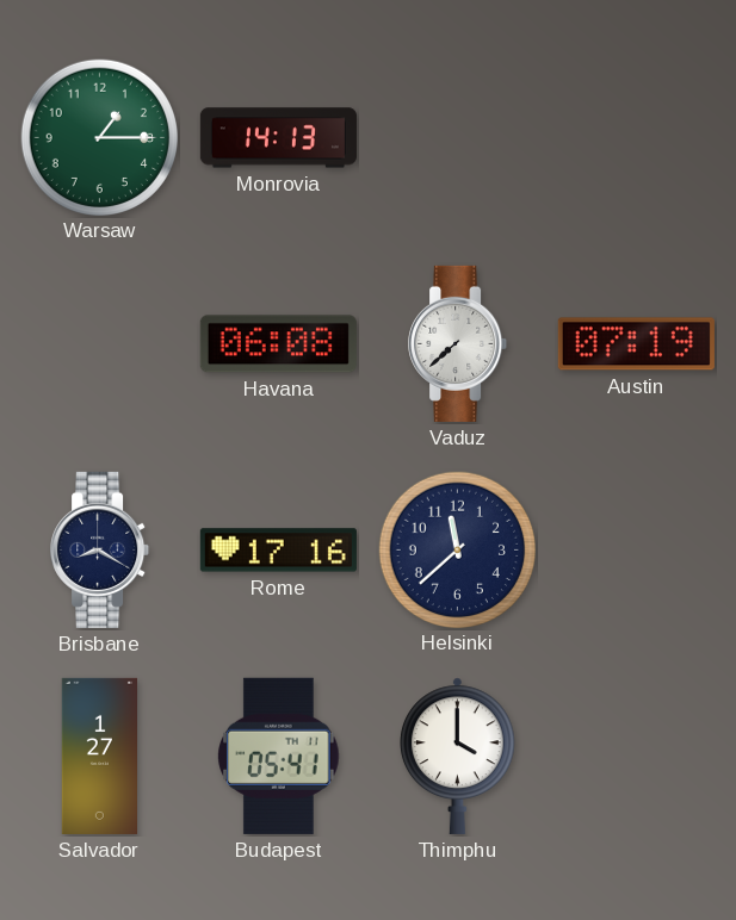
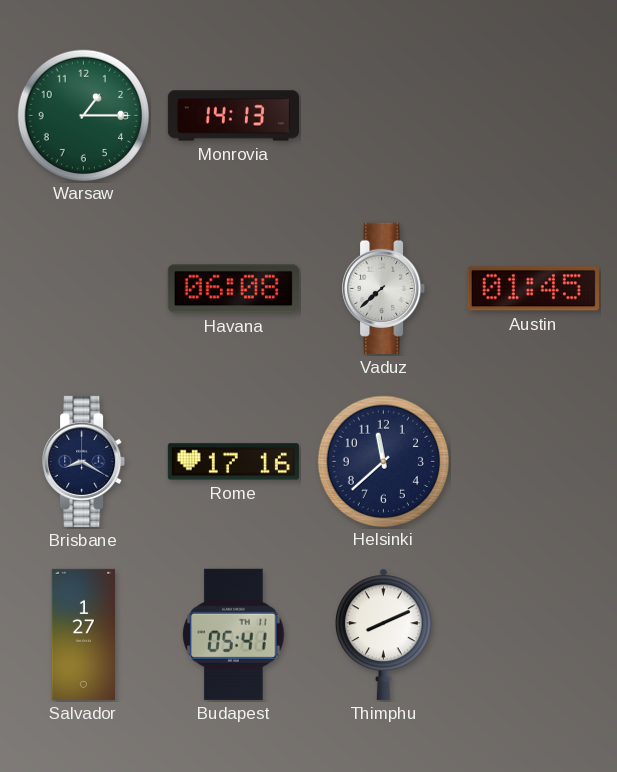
Austin: 07:19 -> 01:45
Thimphu: 4:00 -> 8:11
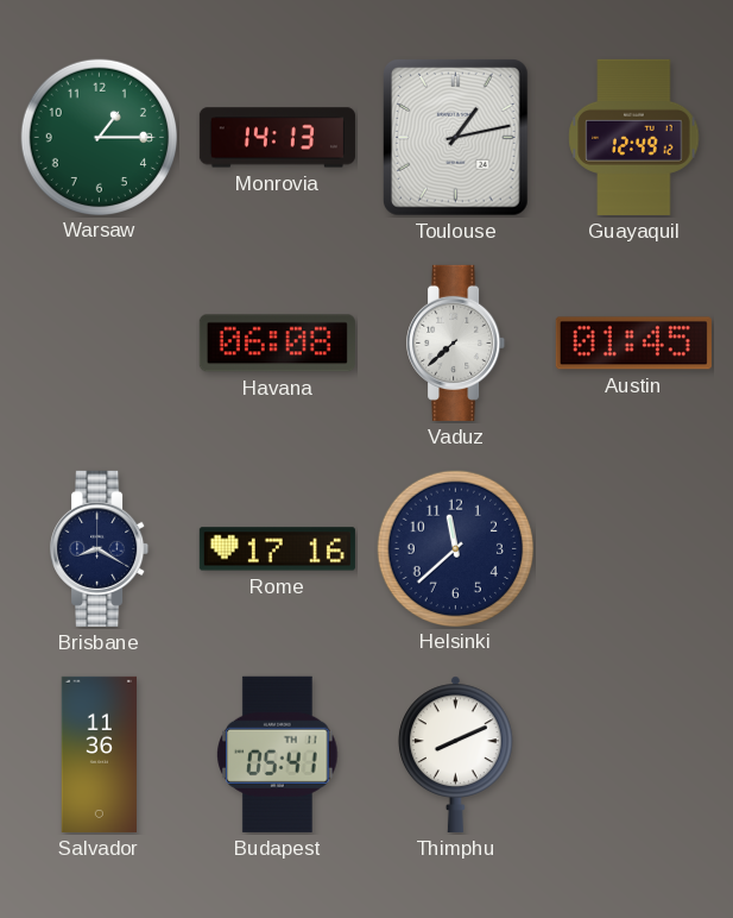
Toulouse: none -> 1:13
Guayaquil: none -> 12:49
Salvador: 1:27 -> 11:36
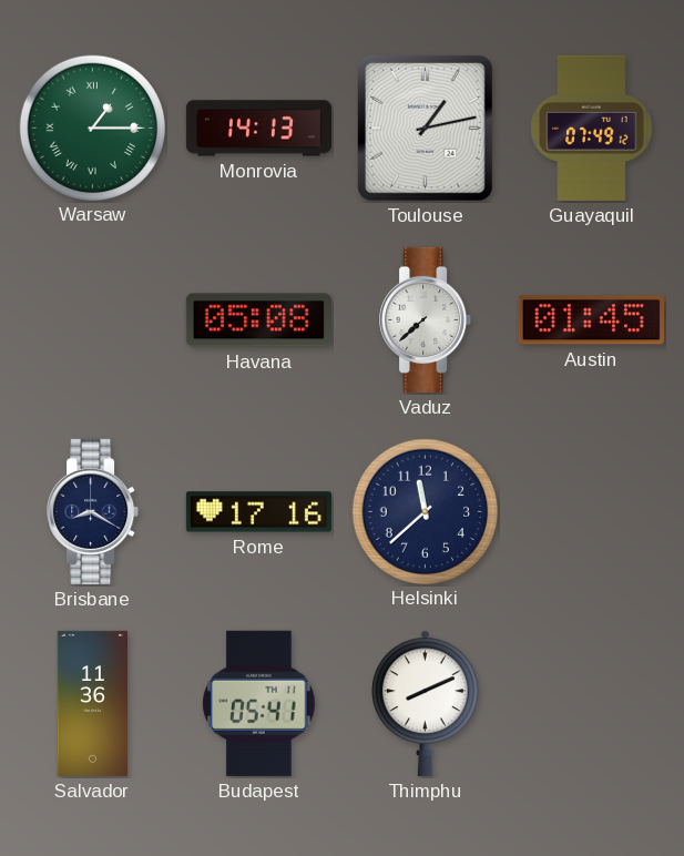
Warsaw numerals: Arabic -> Roman
Guayaquil: 12:49 -> 07:49
Havana: 06:08 -> 05:08
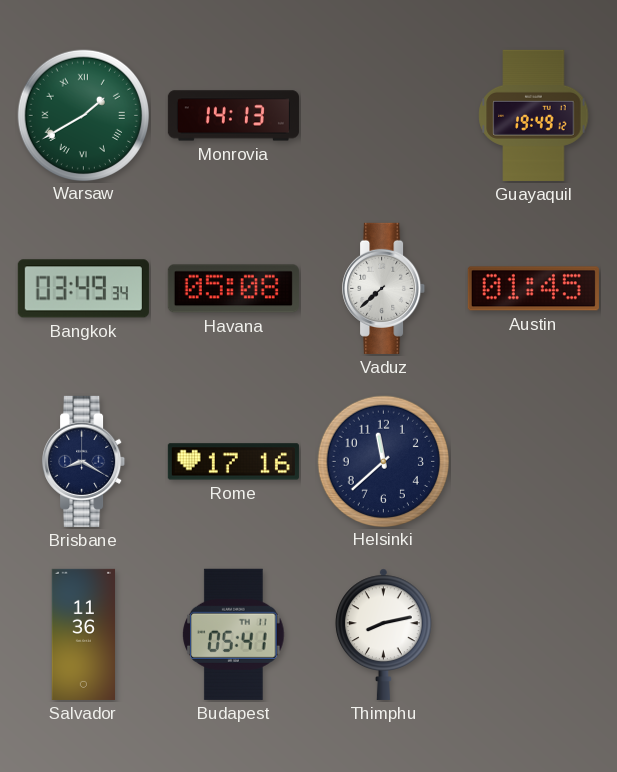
Warsaw: 1:15 -> 1:40
Toulouse: 1:13 -> none
Guayaquil: 07:49 -> 19:49
Bangkok: none -> 03:49
Thimphu: 8:11 -> 8:13
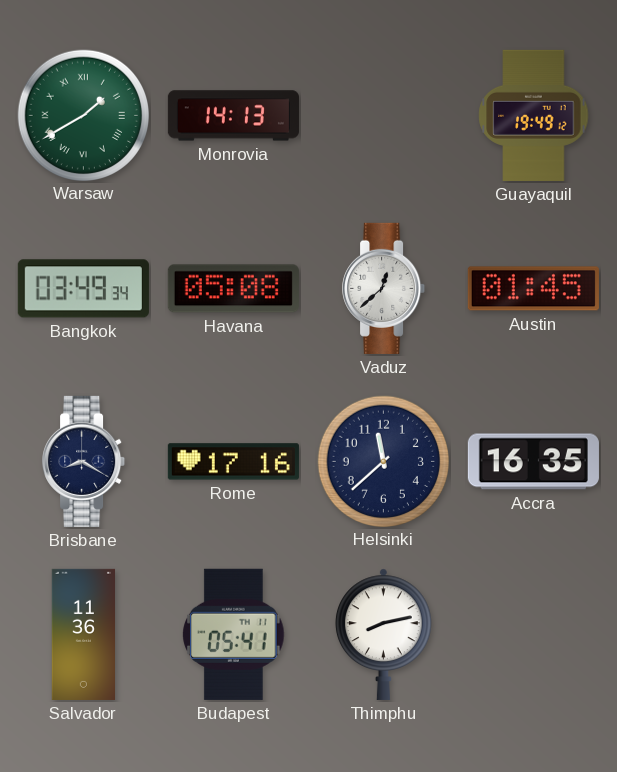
Vaduz: 7:38 -> 12:38
Accra: none -> 16:35
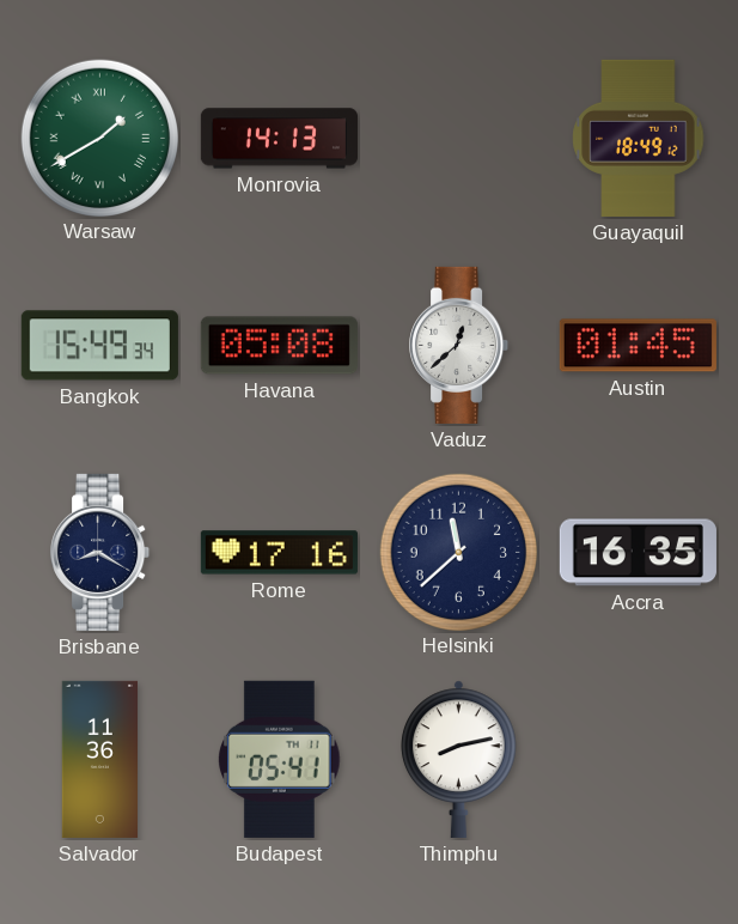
Guayaquil: 19:49 -> 18:49
Bangkok: 03:49 -> 15:49
